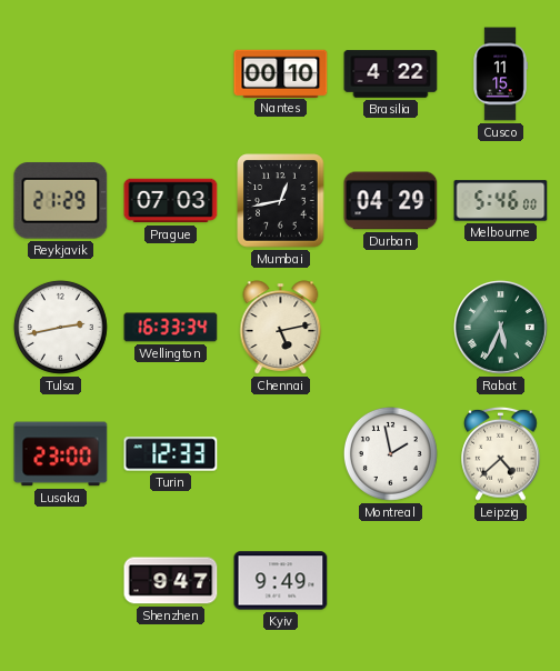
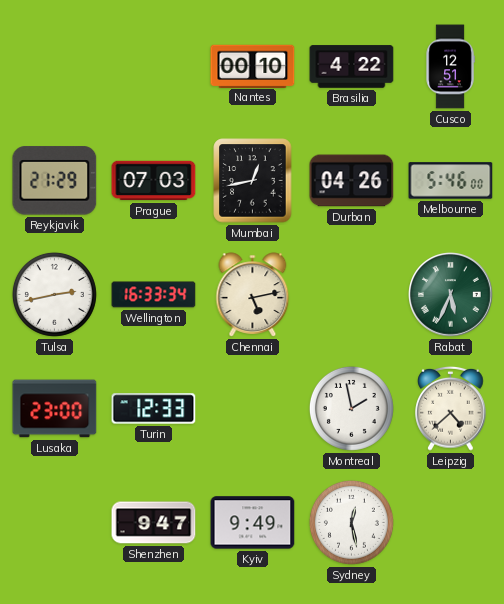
Cusco: 11:15 -> 12:51
Durban: 04:29 -> 04:26
Sydney: none -> 12:28
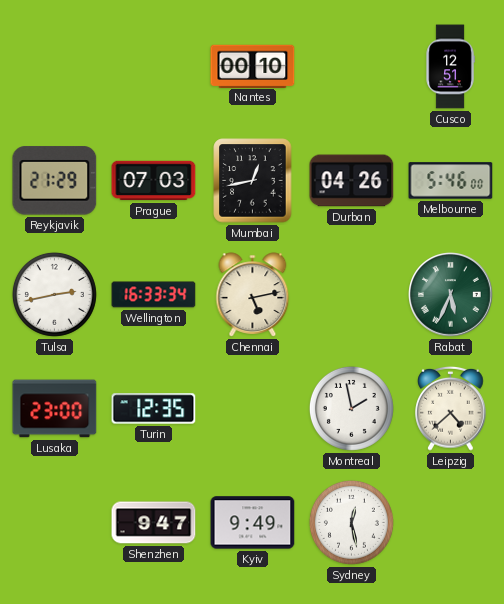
Brasilia: 4:22 -> none
Turin: 12:33 -> 12:35
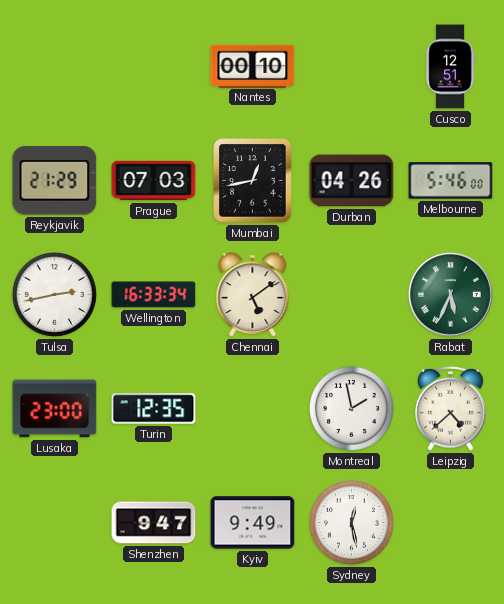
Chennai: 5:13 -> 5:09
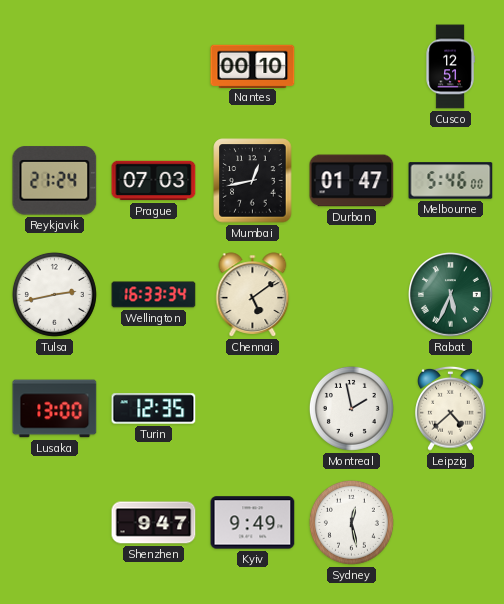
Reykjavik: 21:29 -> 21:24
Durban: 04:26 -> 01:47
Lusaka: 23:00 -> 13:00
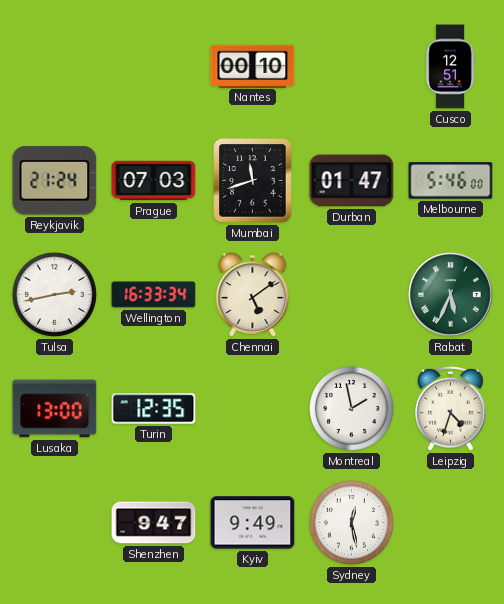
Mumbai: 12:43 -> 11:42
Leipzig: 4:38 -> 4:33
